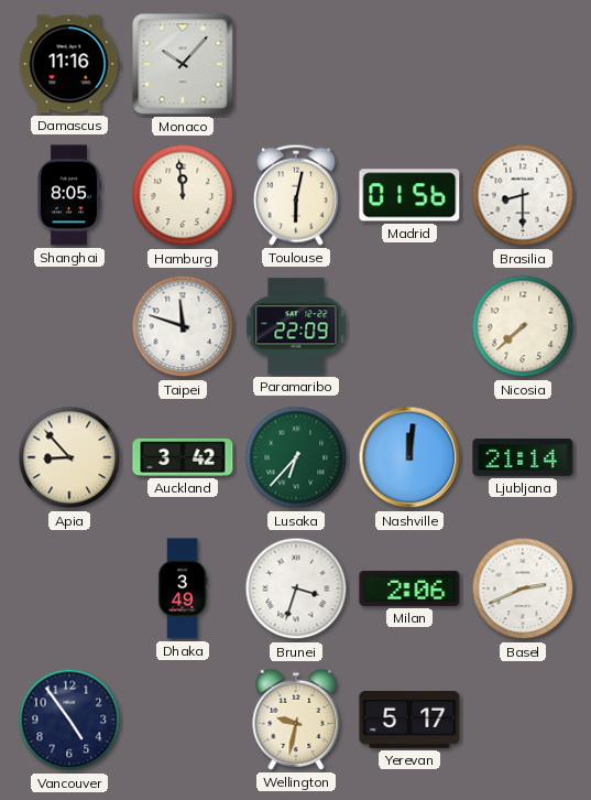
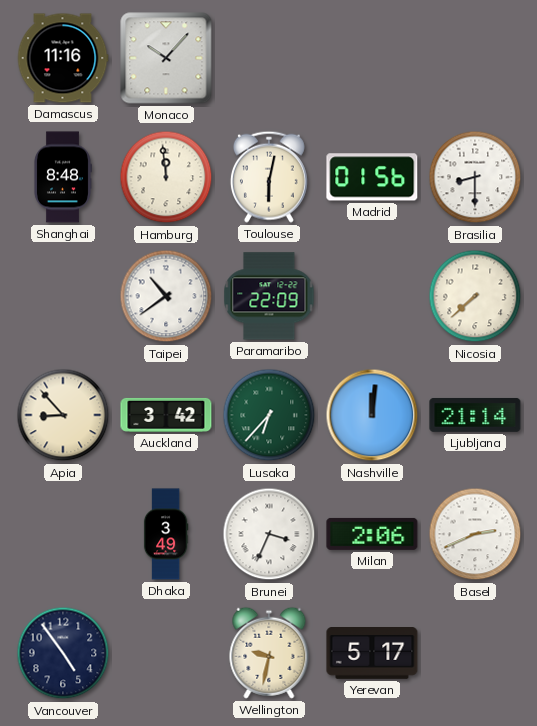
Shanghai: 8:05 -> 8:48
Taipei: 11:48 -> 10:39
Brunei: 3:33 -> 3:34
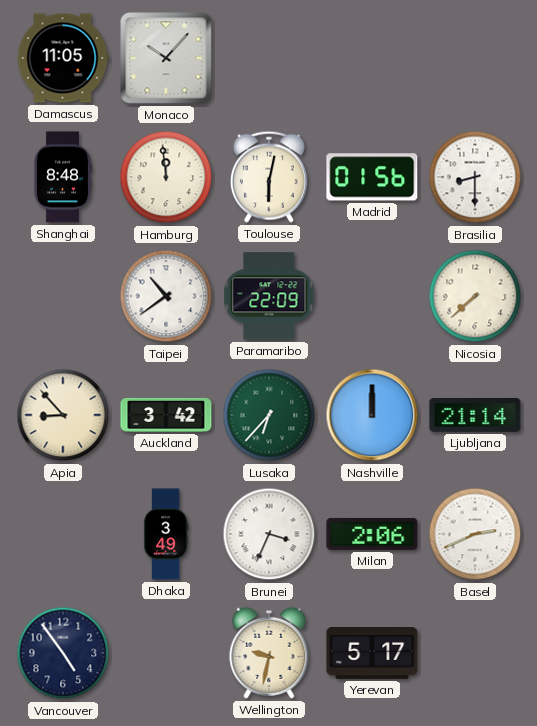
Damascus: 11:16 -> 11:05
Nashville: 12:01 -> 12:00
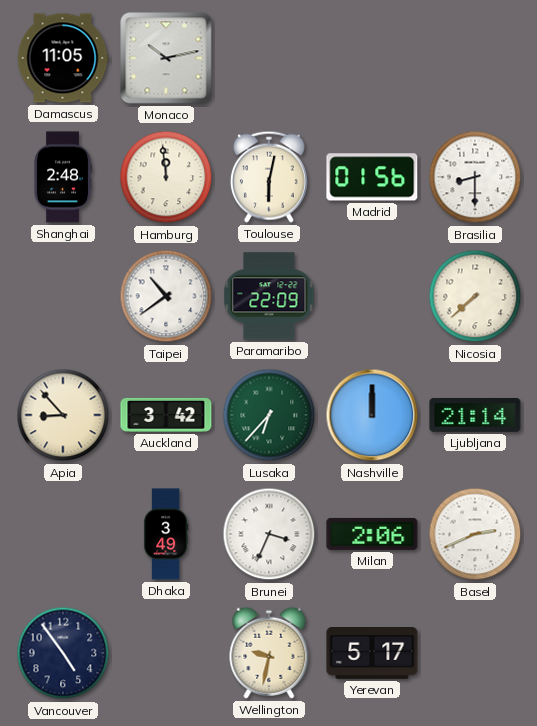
Monaco: 10:07 -> 10:13
Shanghai: 8:48 -> 2:48
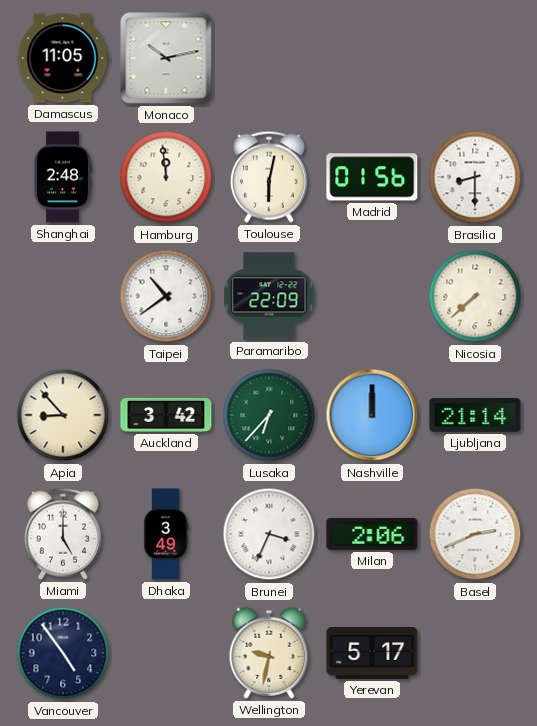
Miami: none -> 5:00
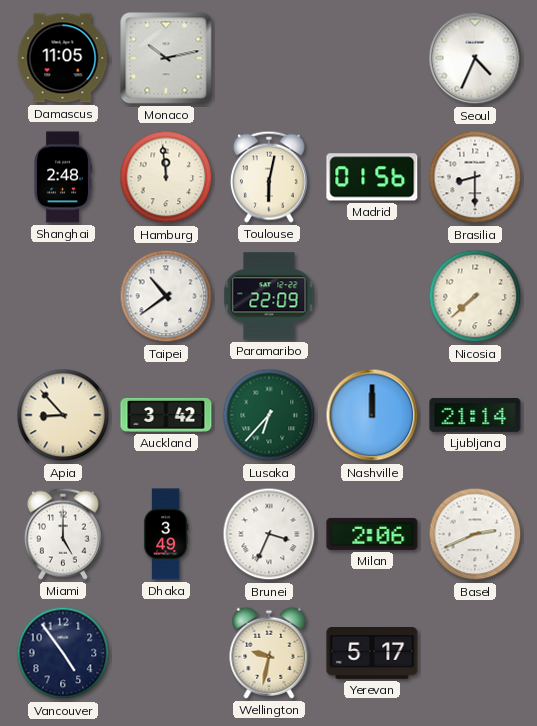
Seoul: none -> 4:34
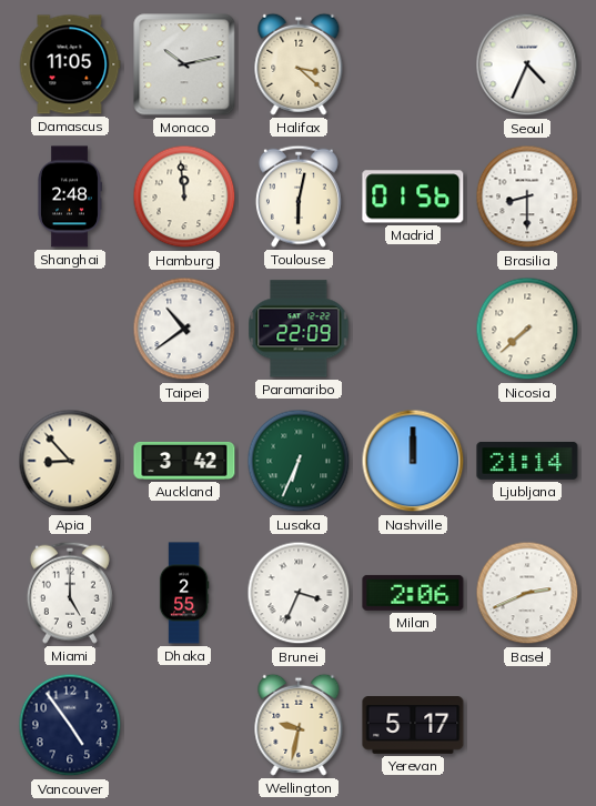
Halifax: none -> 3:22
Lusaka: 6:37 -> 6:34
Dhaka: 3:49 -> 2:55
